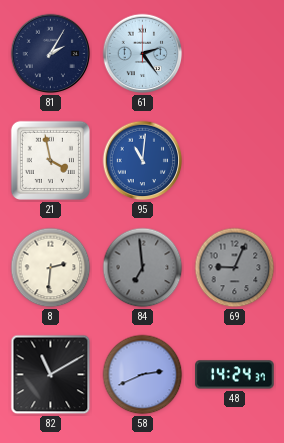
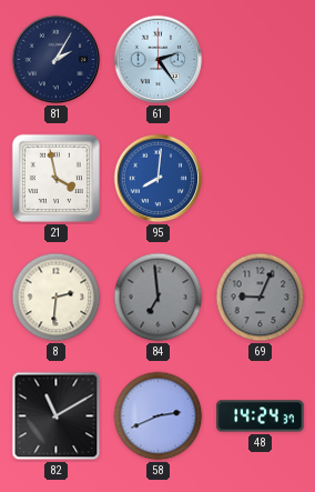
95: 11:01 -> 8:01
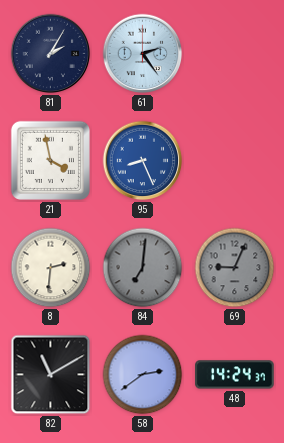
95: 8:01 -> 8:26
84: 6:59 -> 7:01
58: 2:41 -> 2:39
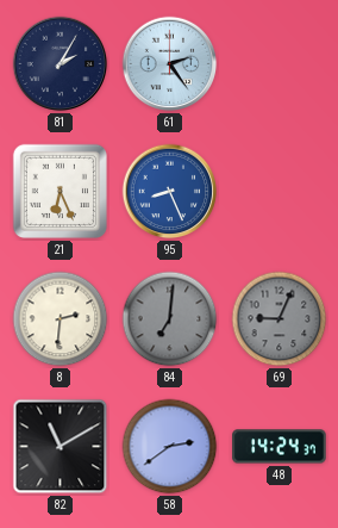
21: 3:58 -> 6:26
